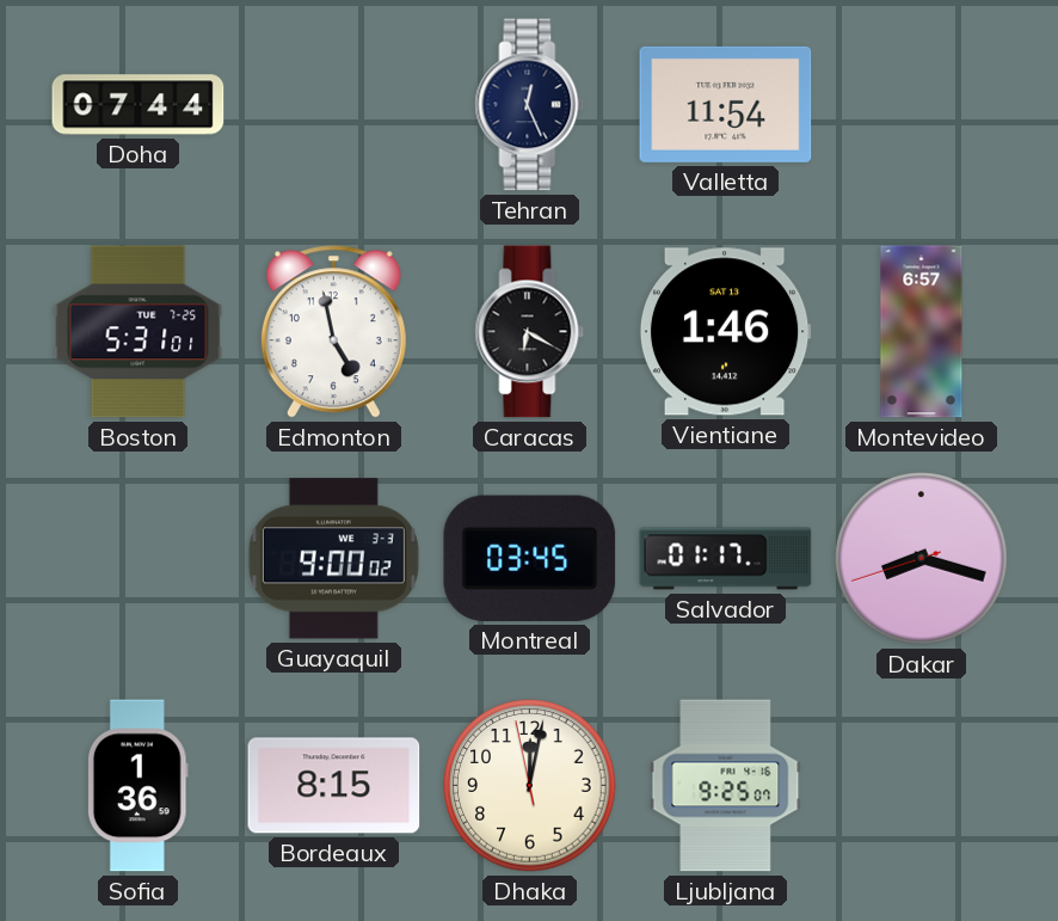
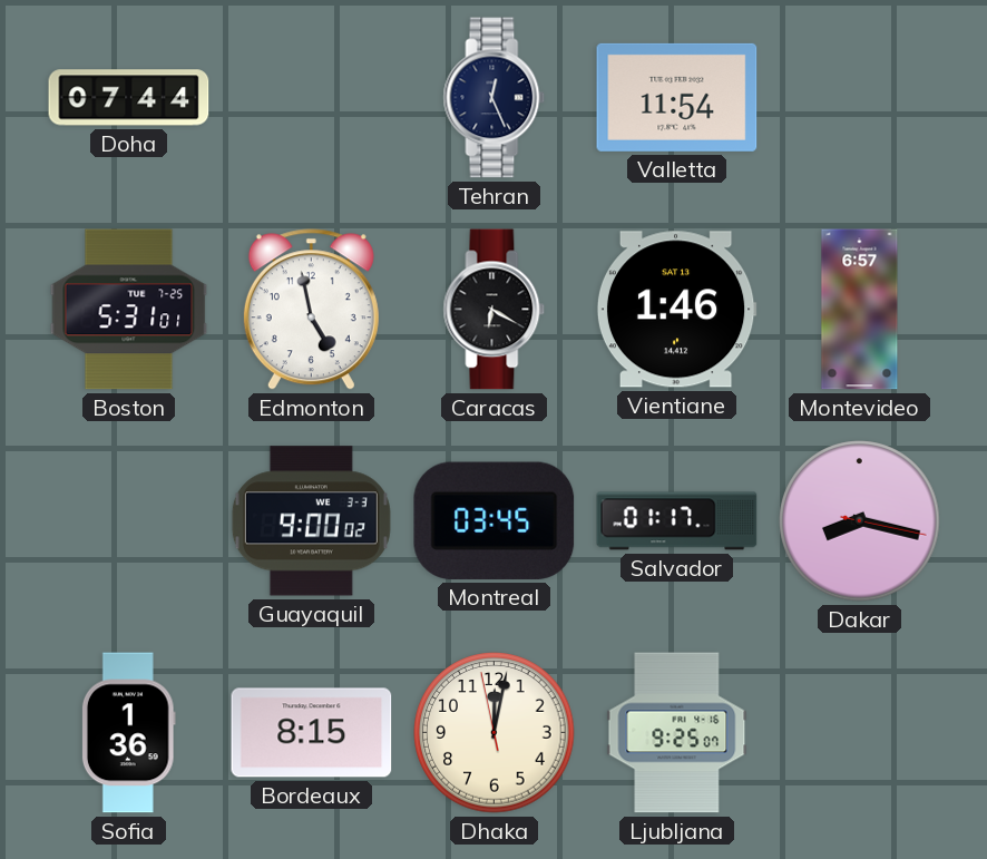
Dakar: 8:17:42 -> 8:17:17
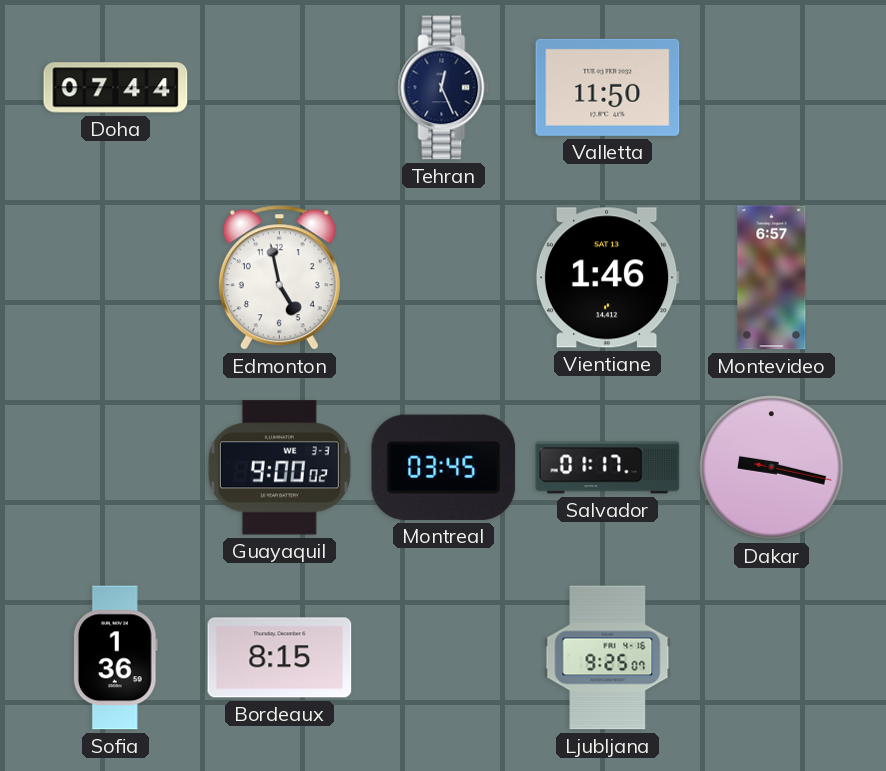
Valletta: 11:54 -> 11:50
Boston: 5:31 -> none
Caracas: 6:20 -> none
Dakar: 8:17 -> 9:17
Dhaka: 12:01 -> none
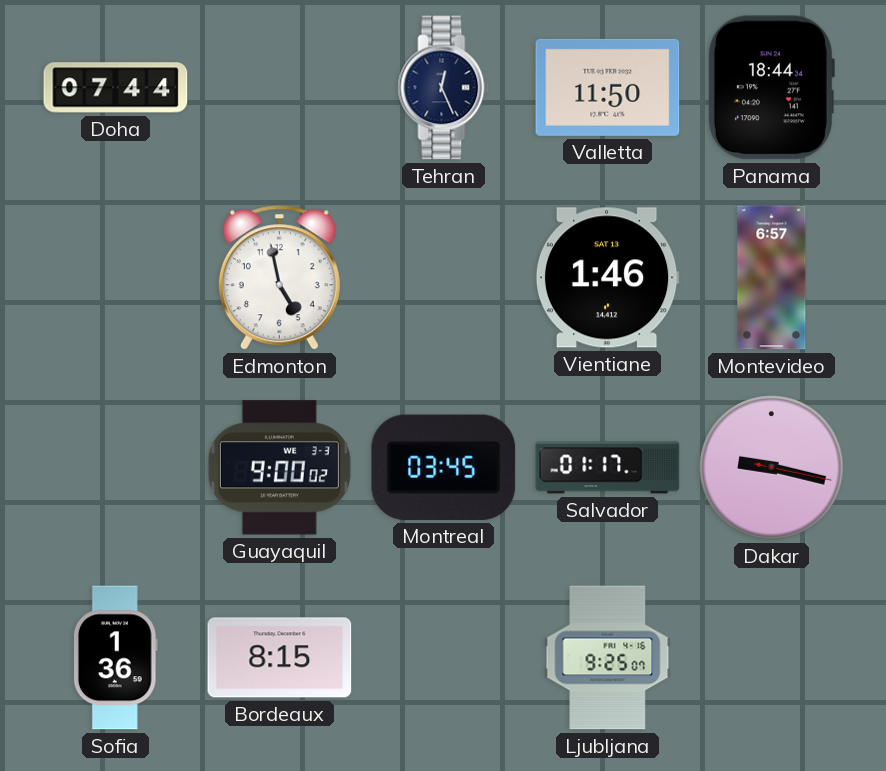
Panama: none -> 18:44
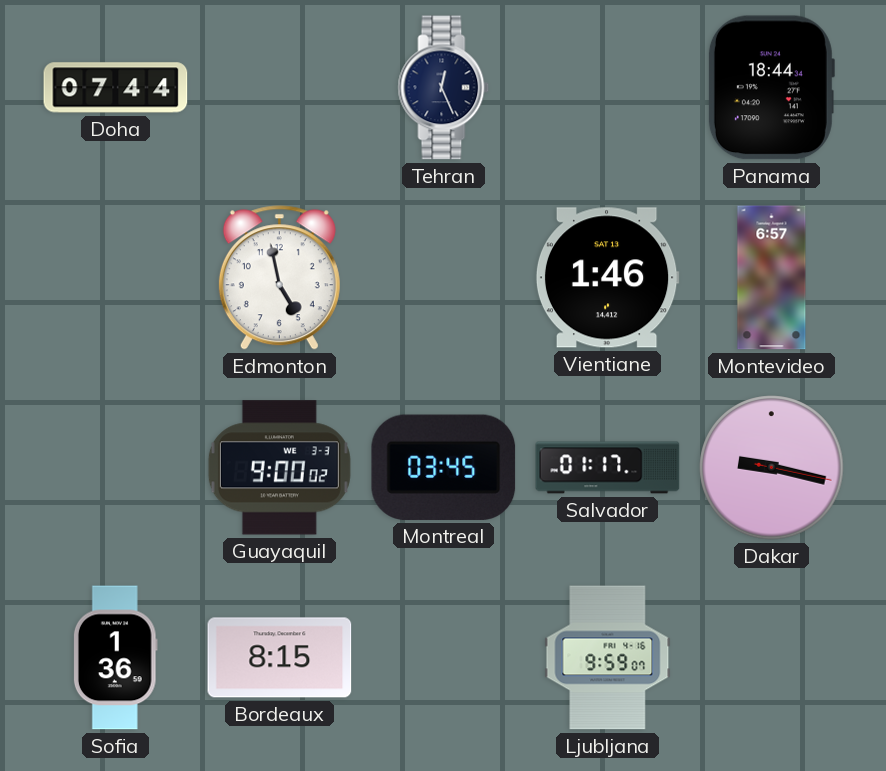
Valletta: 11:50 -> none
Ljubljana: 9:25 -> 9:59
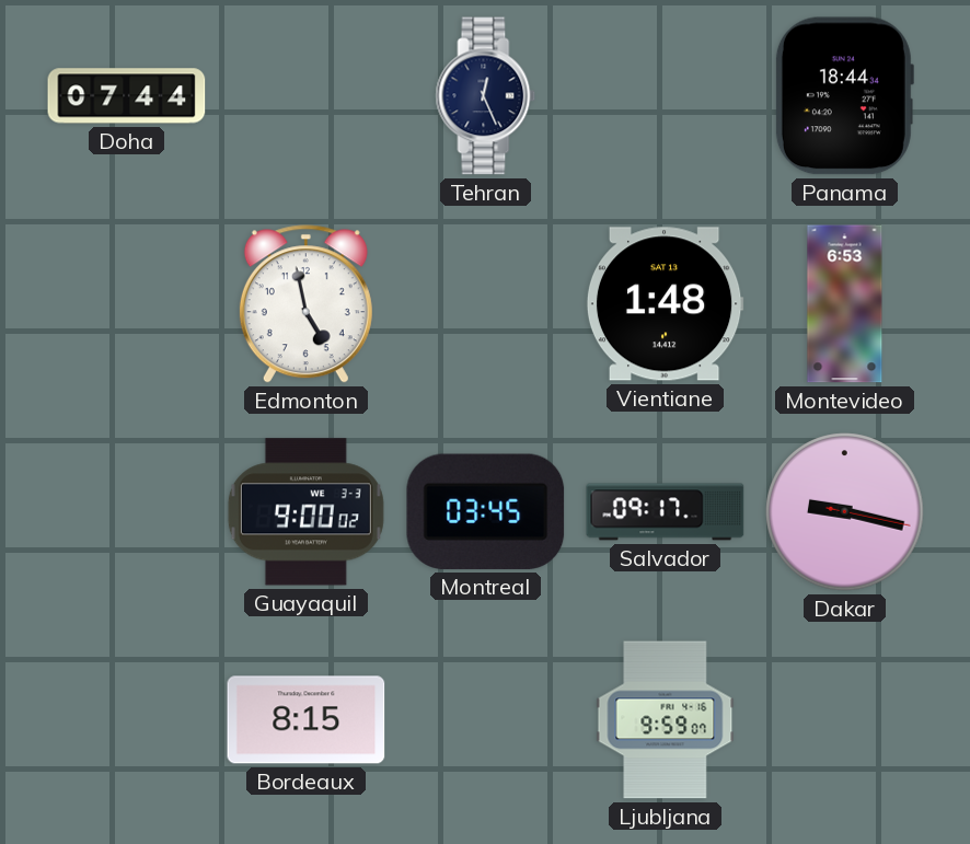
Vientiane: 1:46 -> 1:48
Montevideo: 6:57 -> 6:53
Salvador: 01:17 -> 09:17
Sofia: 1:36 -> none
